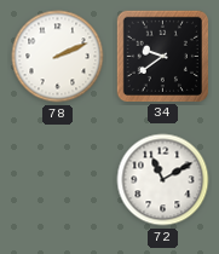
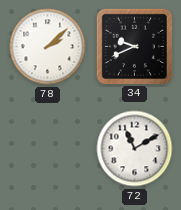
78: 2:11 -> 2:08
34: 9:39 -> 9:41
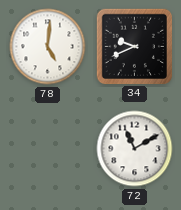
78: 2:08 -> 5:01
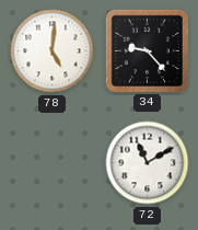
34: 9:41 -> 9:23
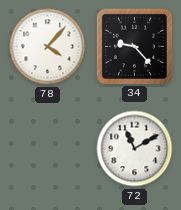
78: 5:01 -> 4:07
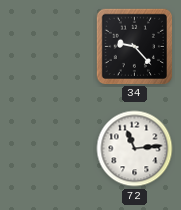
78: 4:07 -> none
72: 11:10 -> 11:14
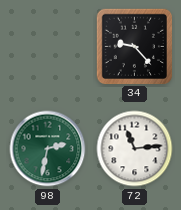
98: none -> 2:32
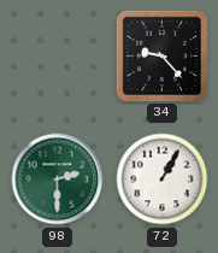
98: 2:32 -> 2:30
72: 11:14 -> 1:05
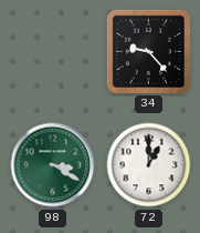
98: 2:30 -> 3:20
72: 1:05 -> 1:00
